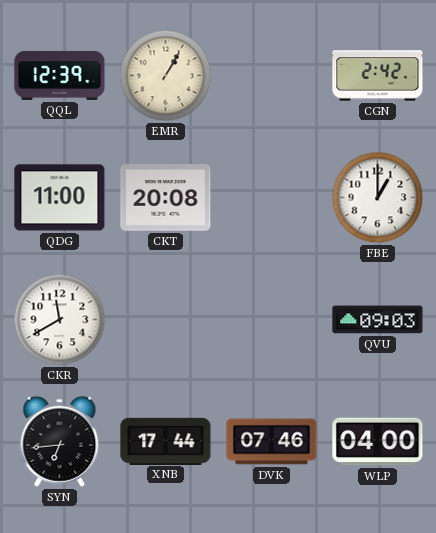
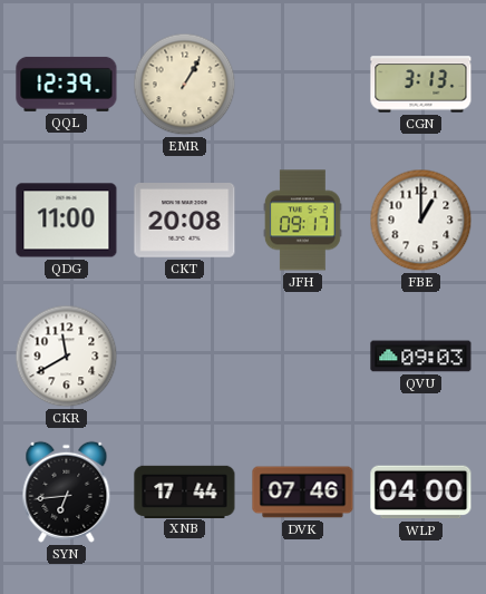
CGN: 2:42 -> 3:13
JFH: none -> 09:17
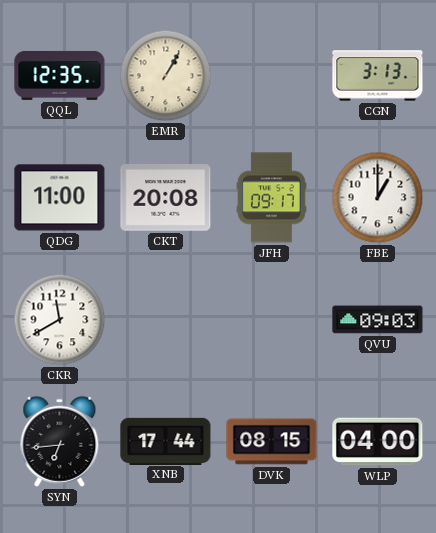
QQL: 12:39 -> 12:35
DVK: 07:46 -> 08:15
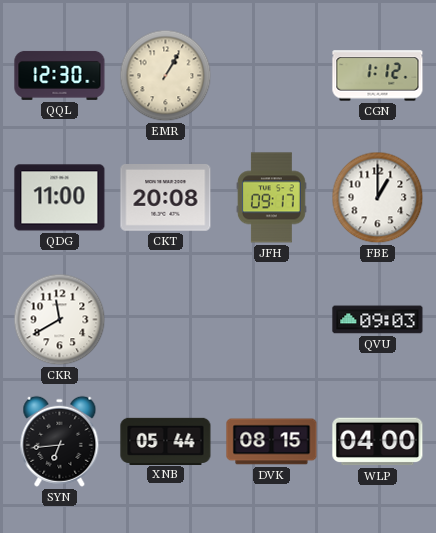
QQL: 12:35 -> 12:30
CGN: 3:13 -> 1:12
XNB: 17:44 -> 05:44
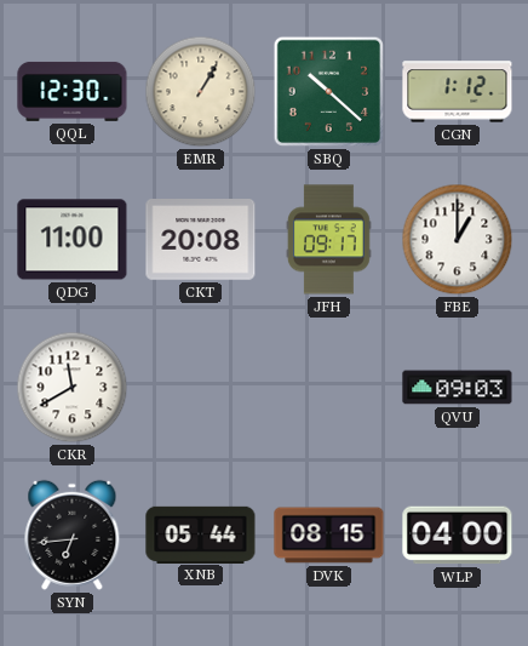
SBQ: none -> 10:22
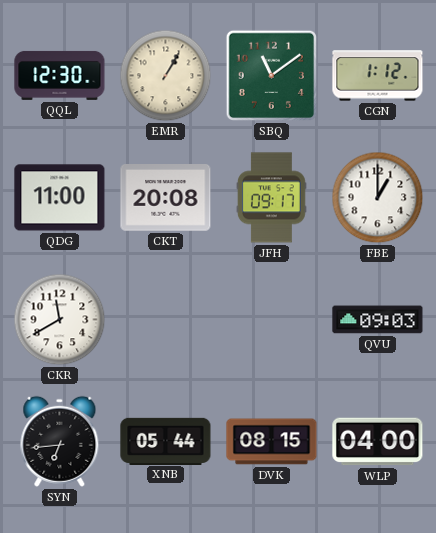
SBQ: 10:22 -> 11:09
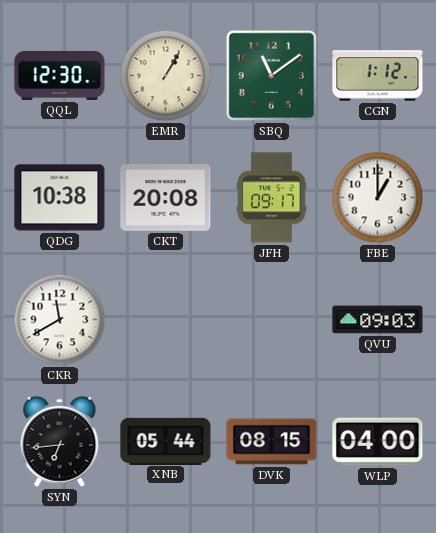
QDG: 11:00 -> 10:38
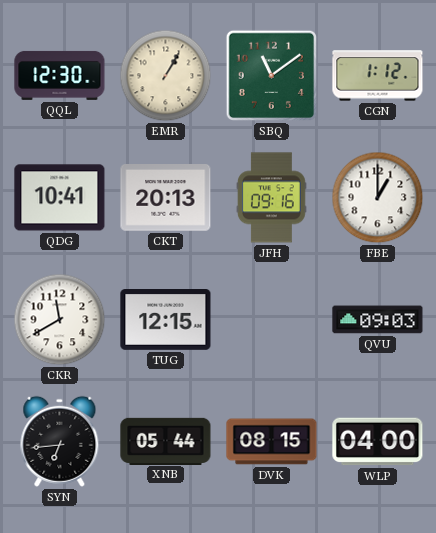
QDG: 10:38 -> 10:41
CKT: 20:08 -> 20:13
JFH: 09:17 -> 09:16
TUG: none -> 12:15
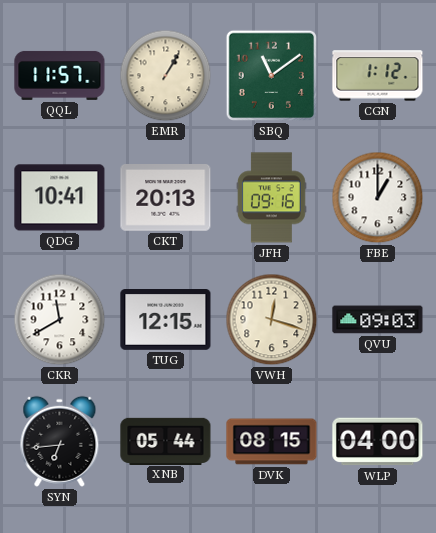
QQL: 12:30 -> 11:57
VWH: none -> 12:18
